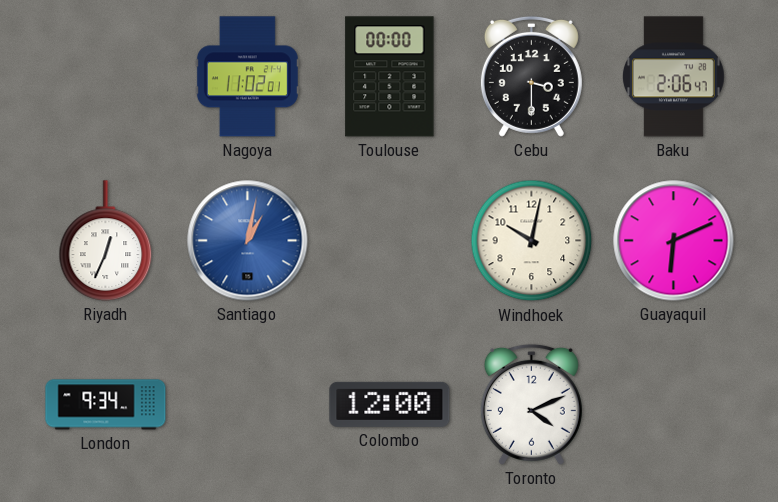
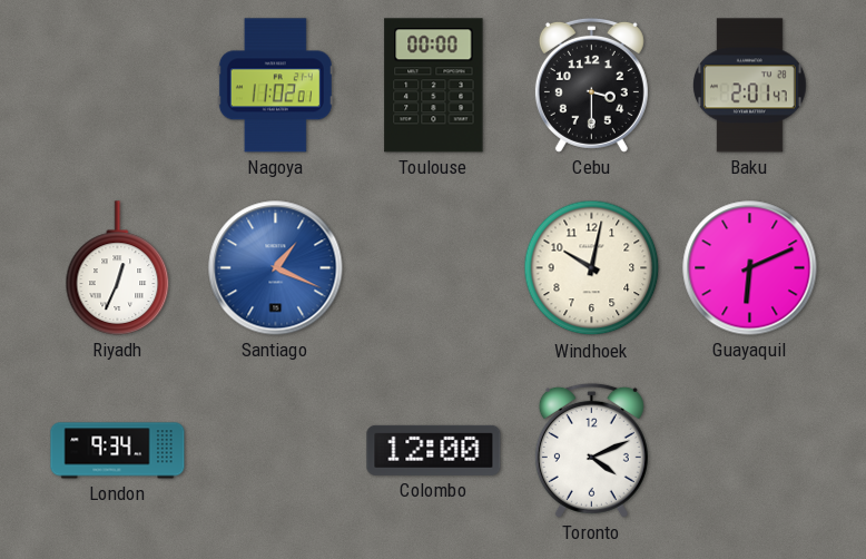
Baku: 2:06 -> 2:01
Santiago: 1:02 -> 1:19
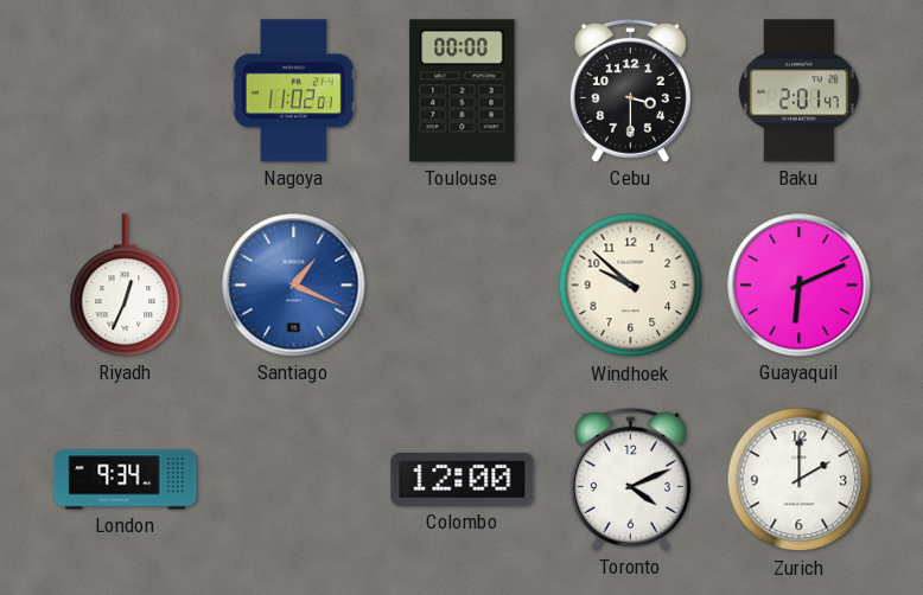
Windhoek: 10:02 -> 9:52
Zurich: none -> 2:00
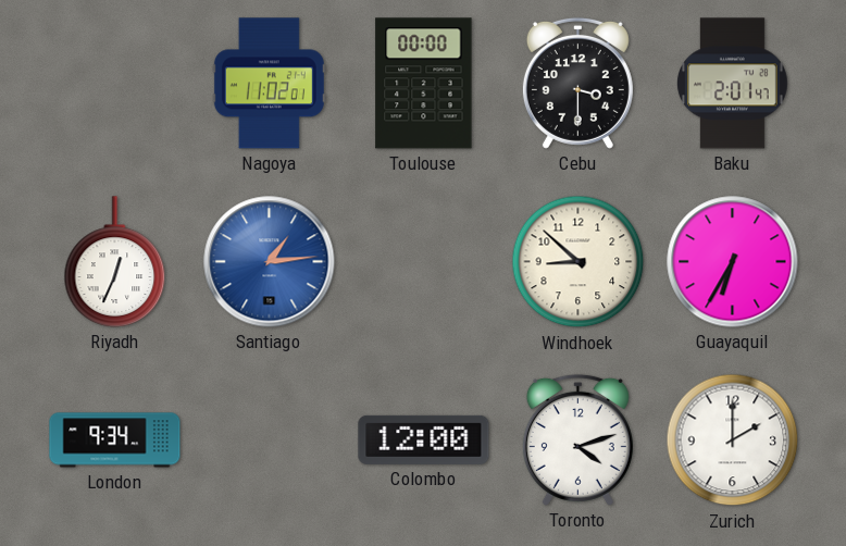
Santiago: 1:19 -> 1:14
Windhoek: 9:52 -> 8:52
Guayaquil: 6:11 -> 6:35
Toronto: 4:11 -> 4:12
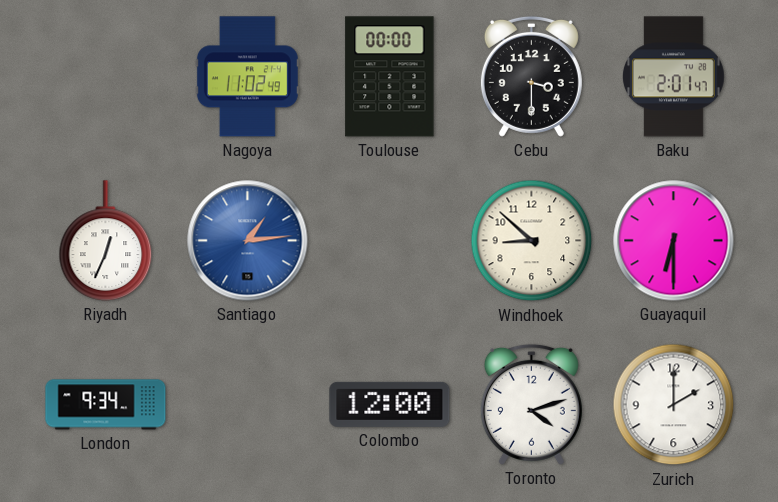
Nagoya: 11:02:01 -> 11:02:49
Guayaquil: 6:35 -> 6:30
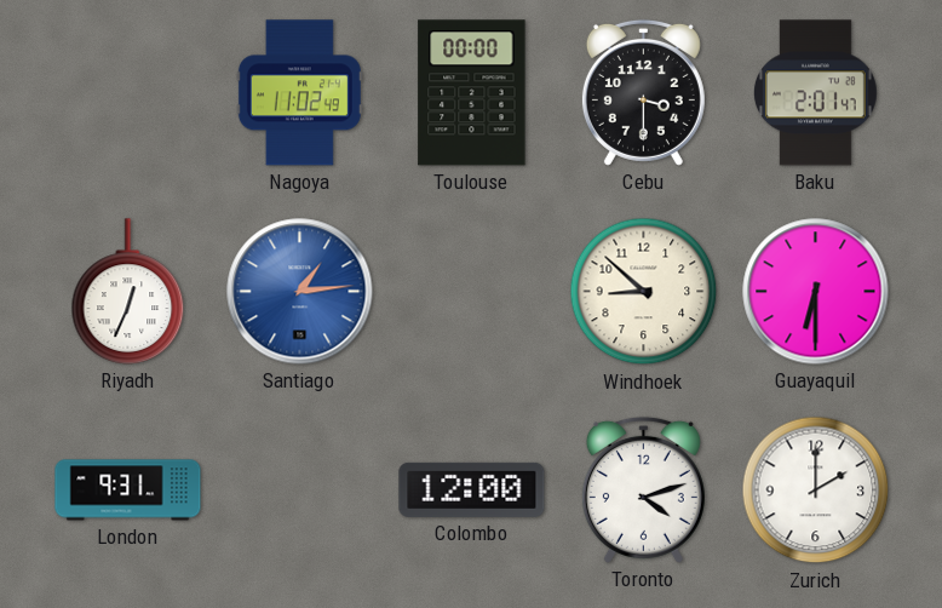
London: 9:34 -> 9:31
